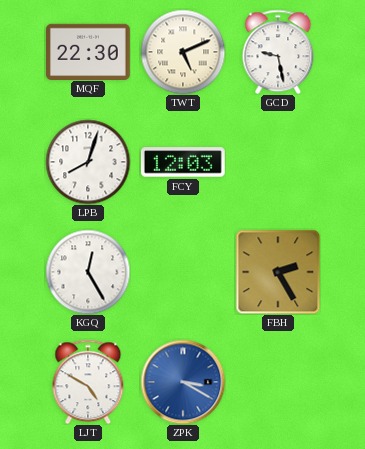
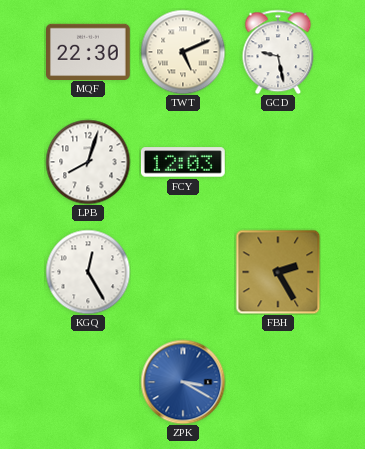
LJT: 4:50 -> none
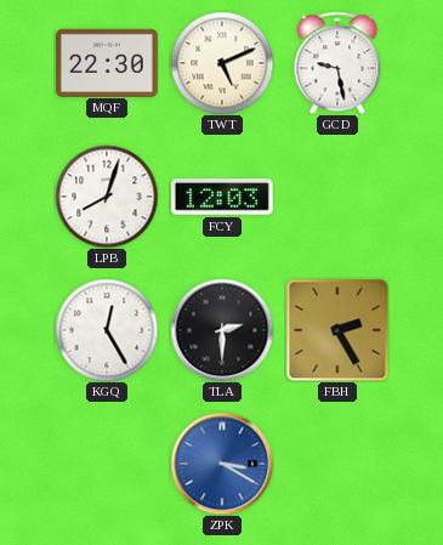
TLA: none -> 2:30
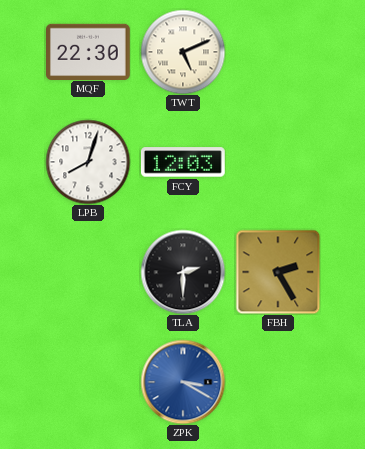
GCD: 9:28 -> none
KGQ: 12:25 -> none
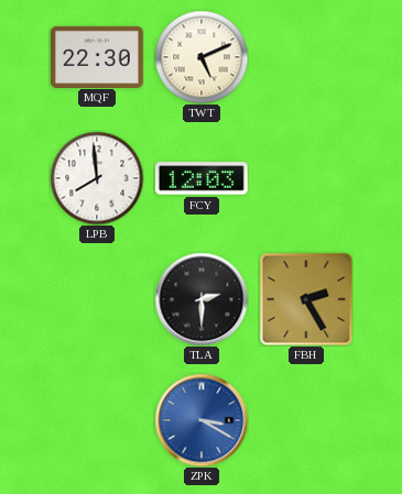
LPB: 8:03 -> 7:59
